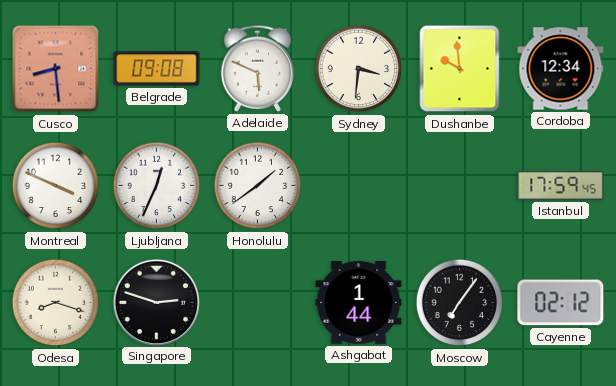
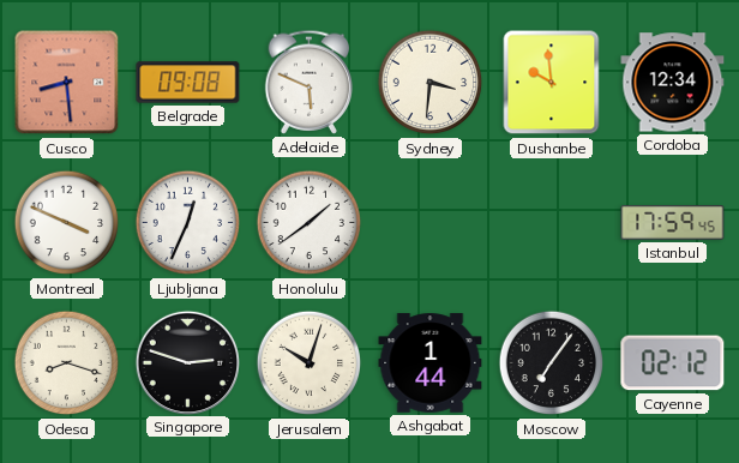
Jerusalem: none -> 10:03
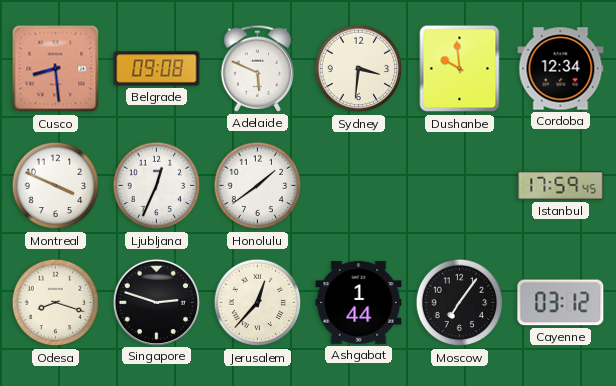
Jerusalem: 10:03 -> 12:37
Cayenne: 02:12 -> 03:12
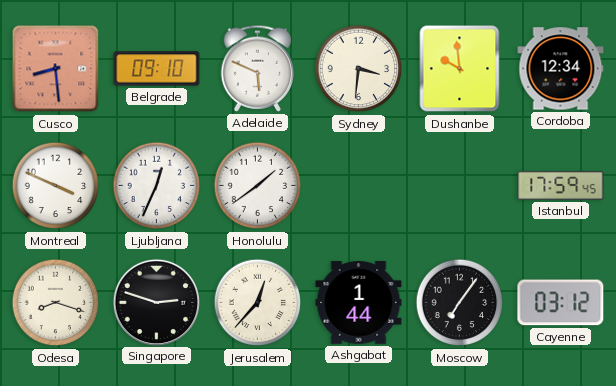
Belgrade: 09:08 -> 09:10
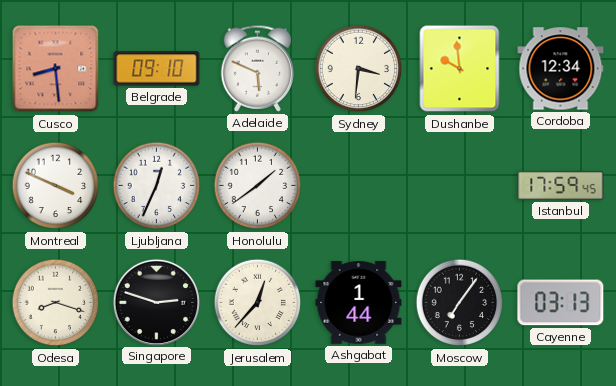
Cayenne: 03:12 -> 03:13
